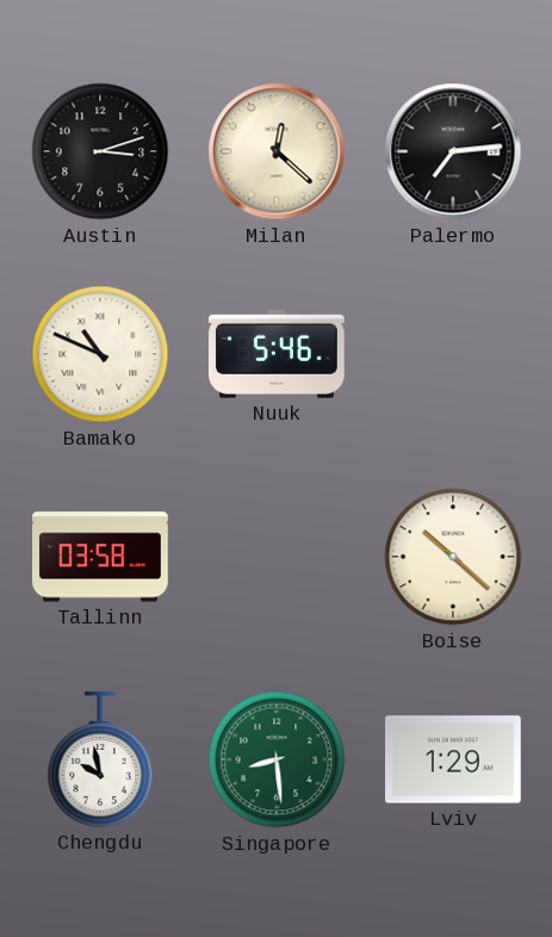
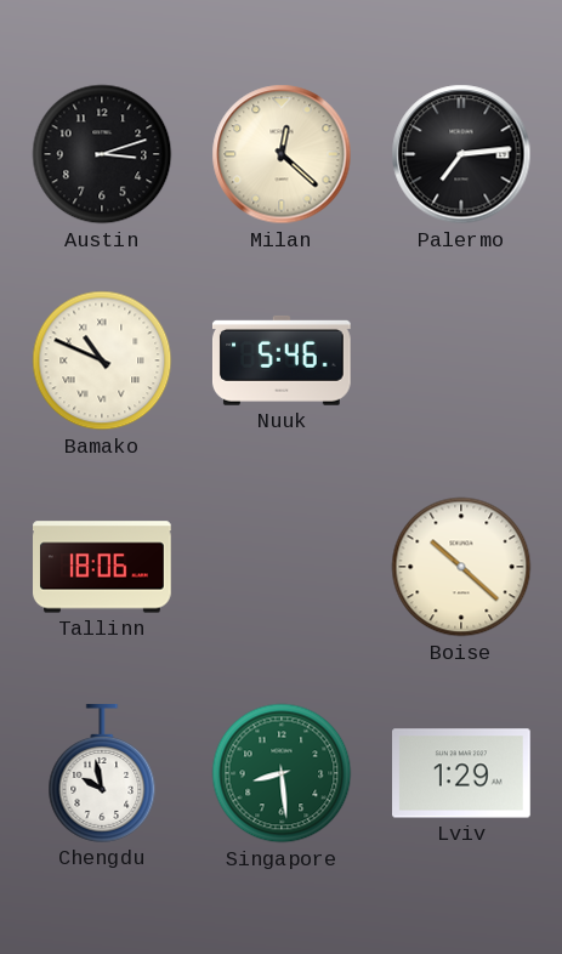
Tallinn: 03:58 -> 18:06
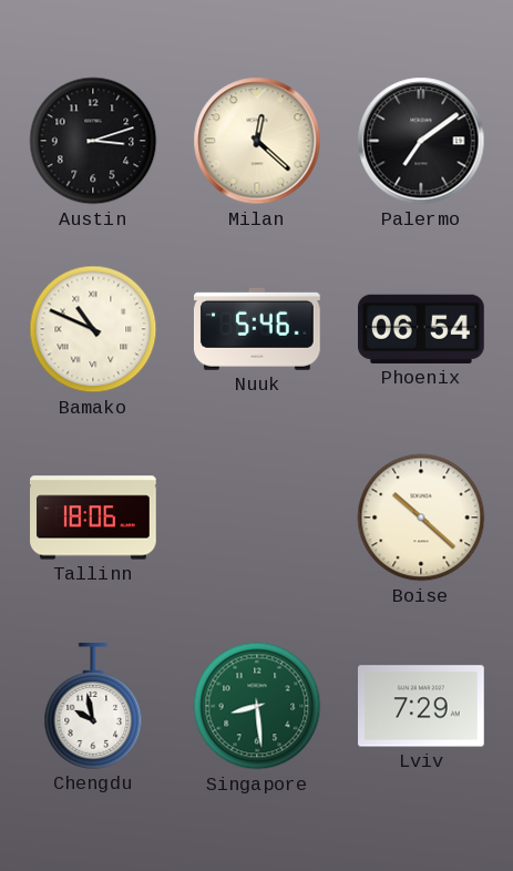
Palermo: 7:14 -> 7:09
Phoenix: none -> 06:54
Lviv: 1:29 -> 7:29
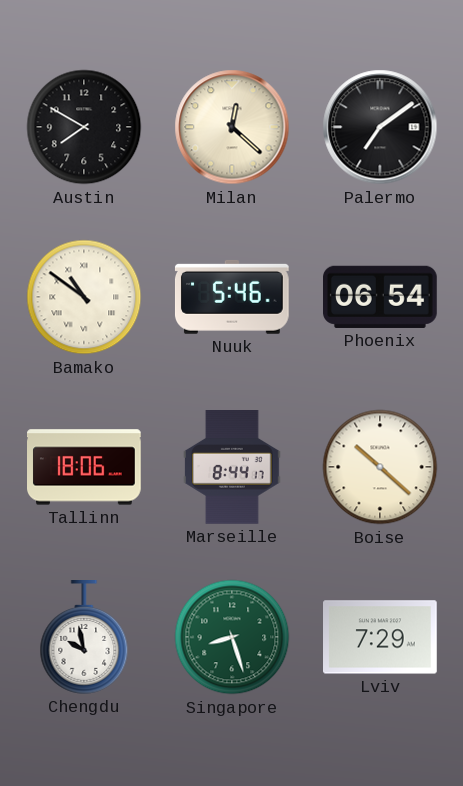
Austin: 3:12 -> 7:50
Bamako: 10:49 -> 10:51
Marseille: none -> 8:44
Singapore: 8:29 -> 8:27
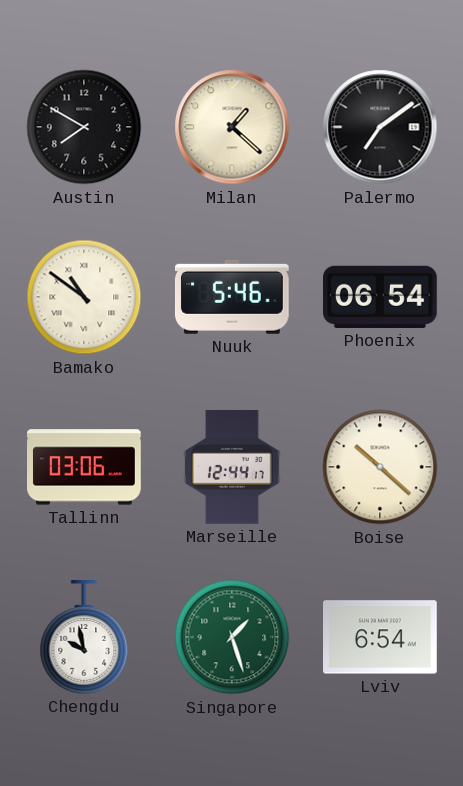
Milan: 12:22 -> 1:22
Tallinn: 18:06 -> 03:06
Marseille: 8:44 -> 12:44
Singapore: 8:27 -> 1:27
Lviv: 7:29 -> 6:54
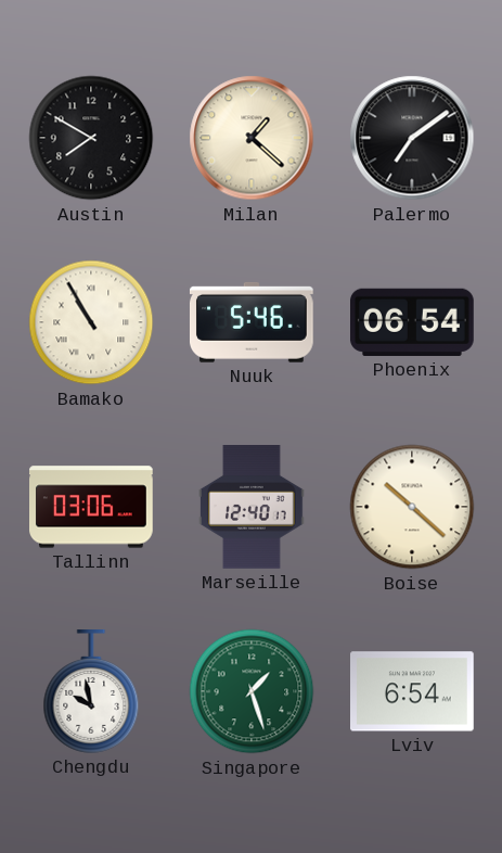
Bamako: 10:51 -> 10:55
Marseille: 12:44 -> 12:40
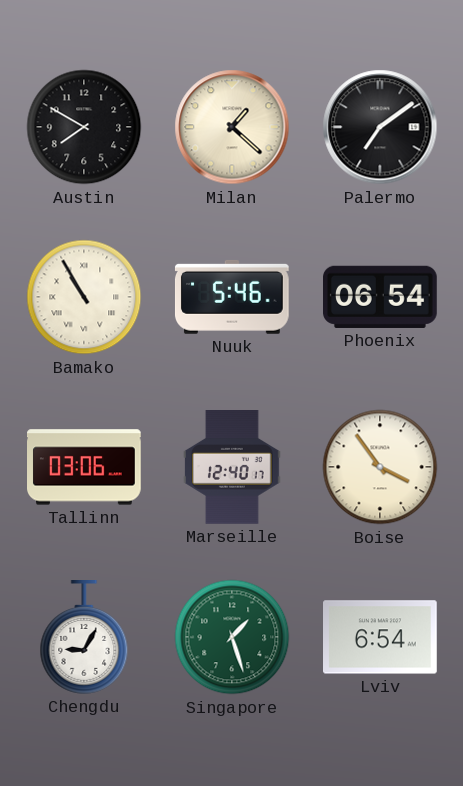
Boise: 10:22 -> 3:54
Chengdu: 9:58 -> 9:05
